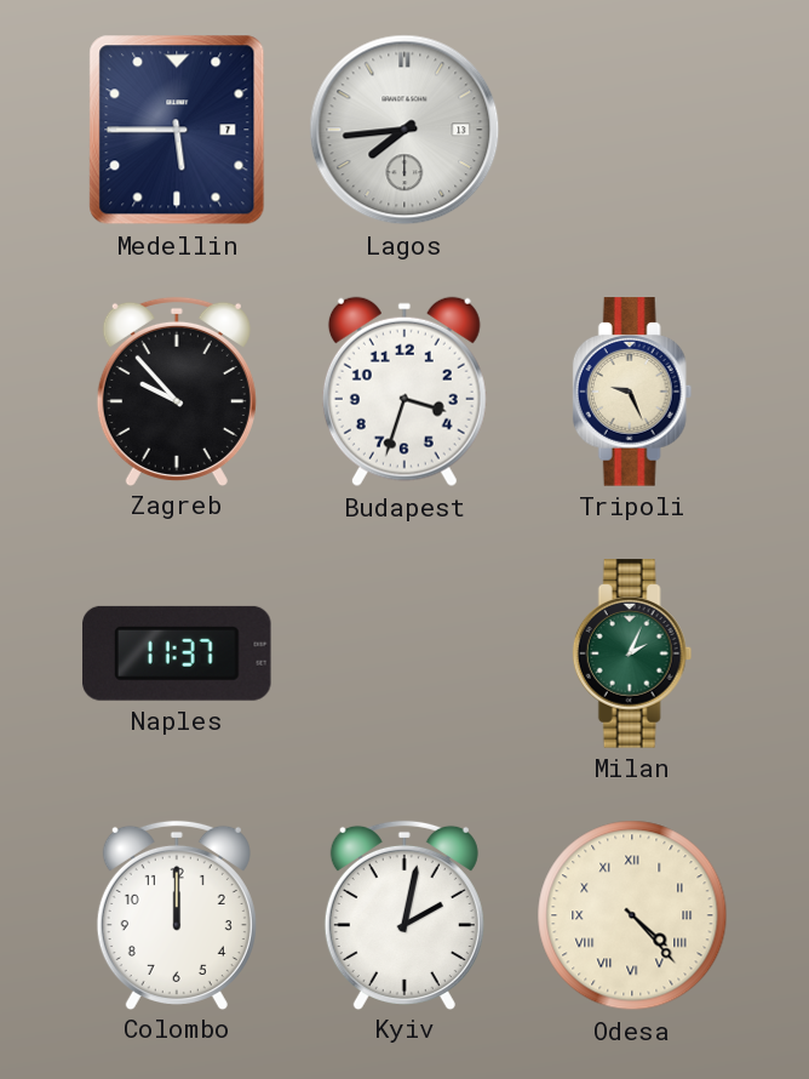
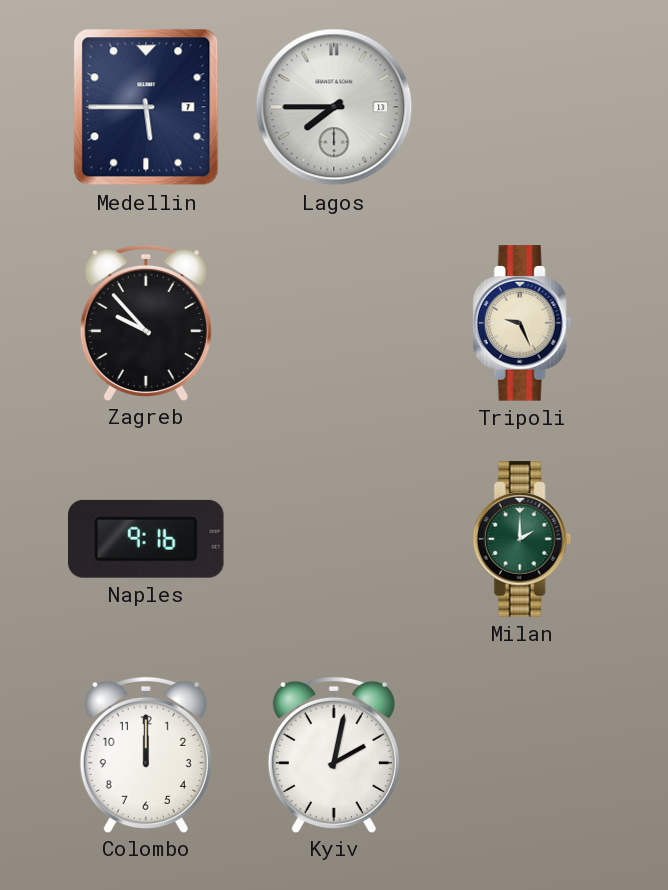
Lagos: 7:44 -> 7:45
Budapest: 3:33 -> none
Naples: 11:37 -> 9:16
Milan: 2:04 -> 2:00
Odesa: 4:23 -> none
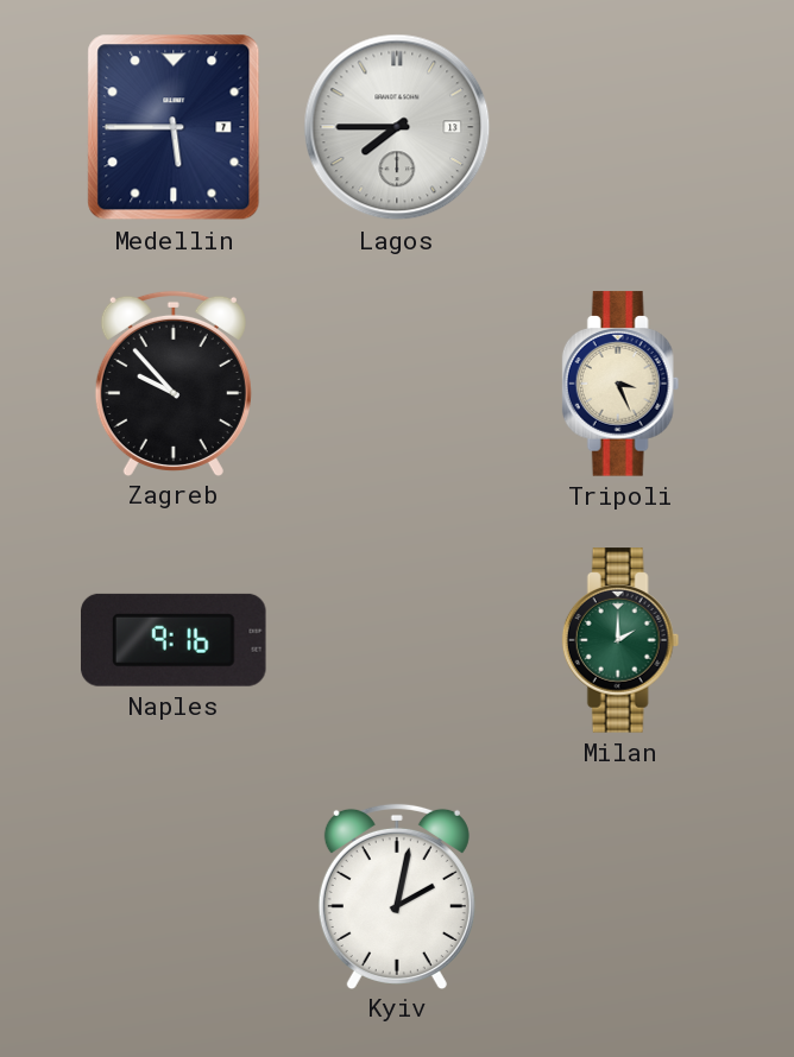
Tripoli: 9:26 -> 3:26
Colombo: 12:00 -> none
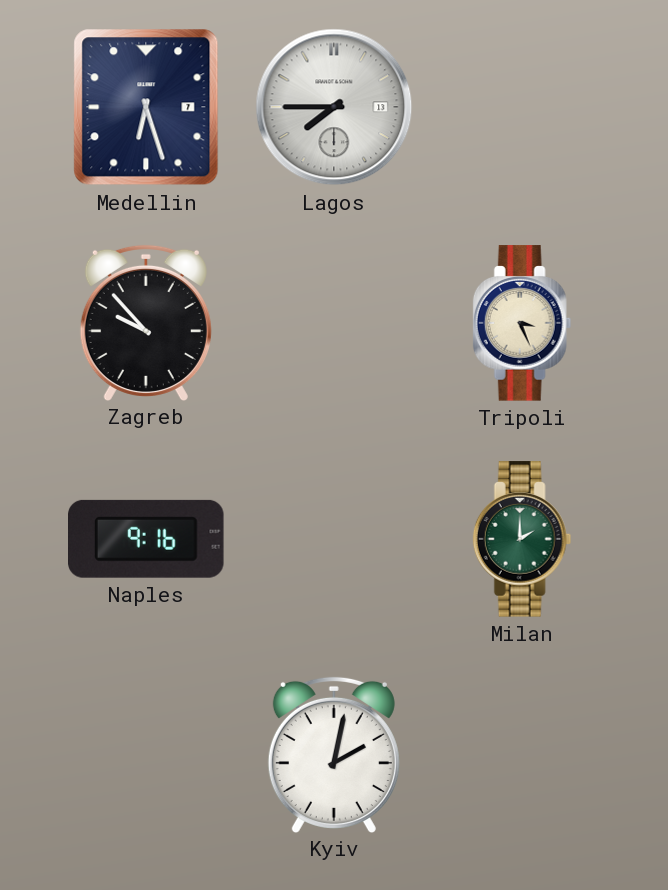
Medellin: 5:45 -> 6:27
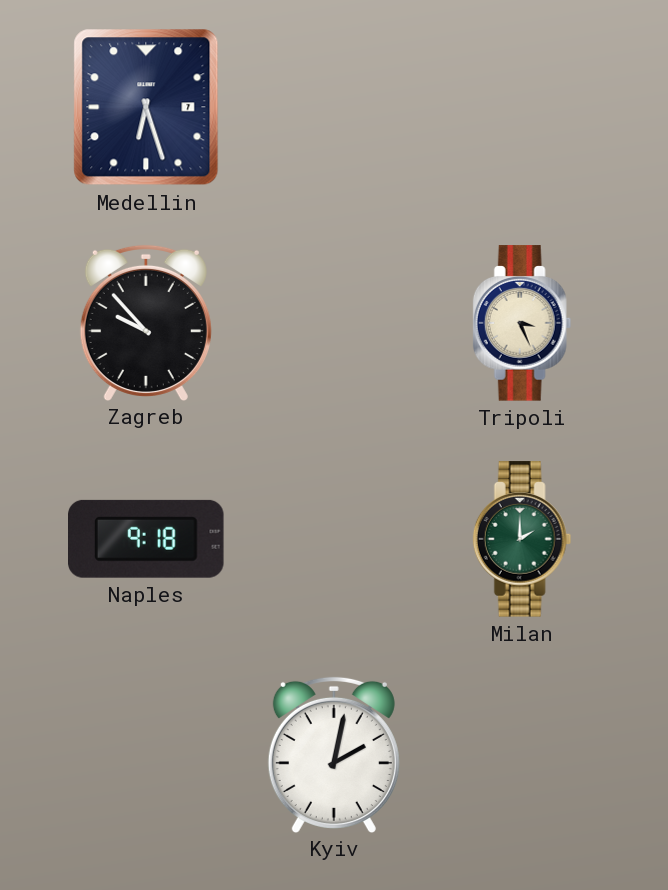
Lagos: 7:45 -> none
Naples: 9:16 -> 9:18
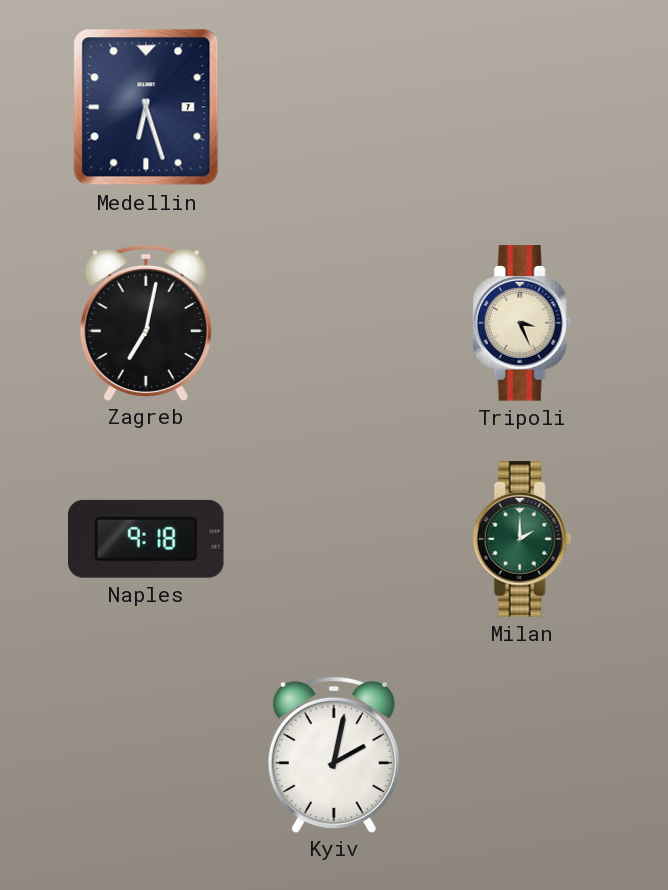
Zagreb: 9:53 -> 7:02
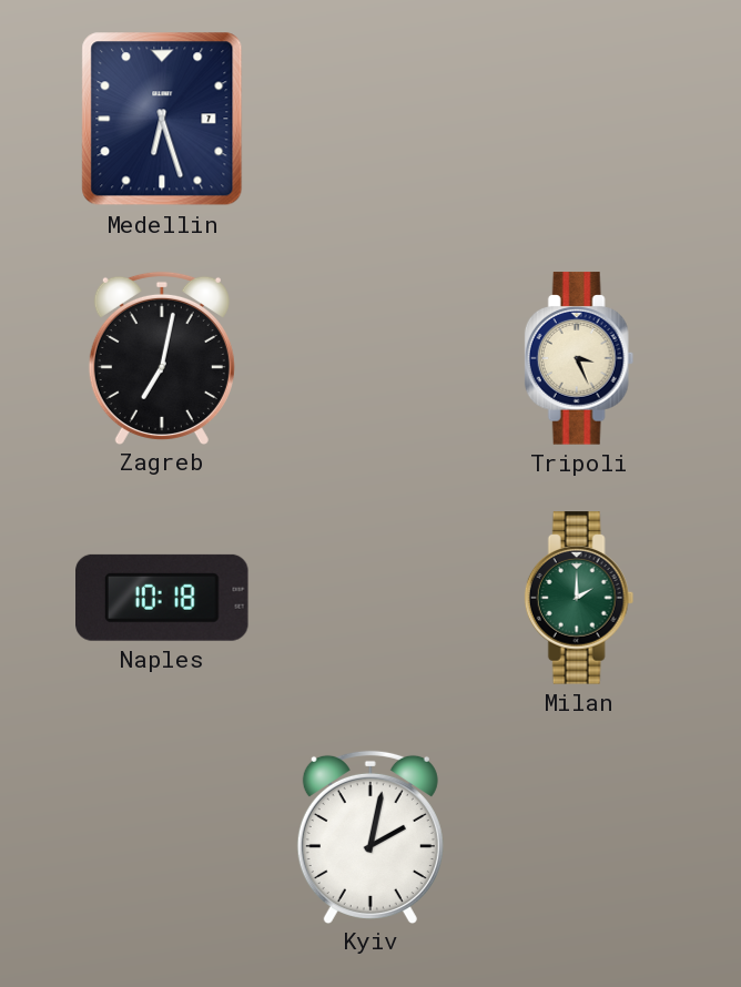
Naples: 9:18 -> 10:18
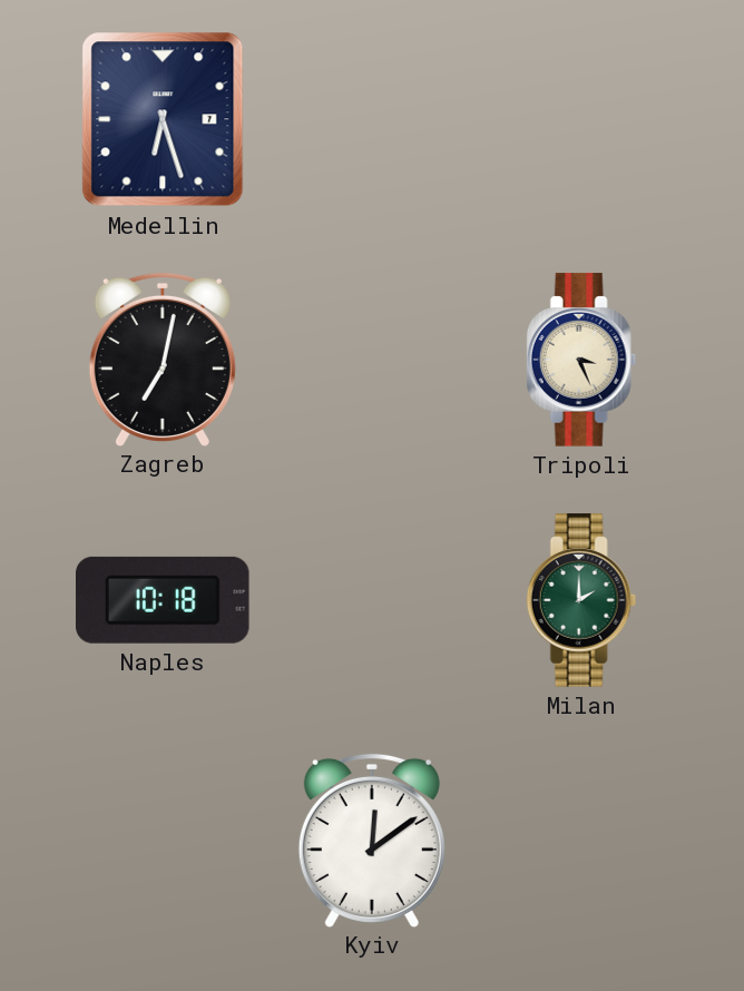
Kyiv: 2:02 -> 12:09
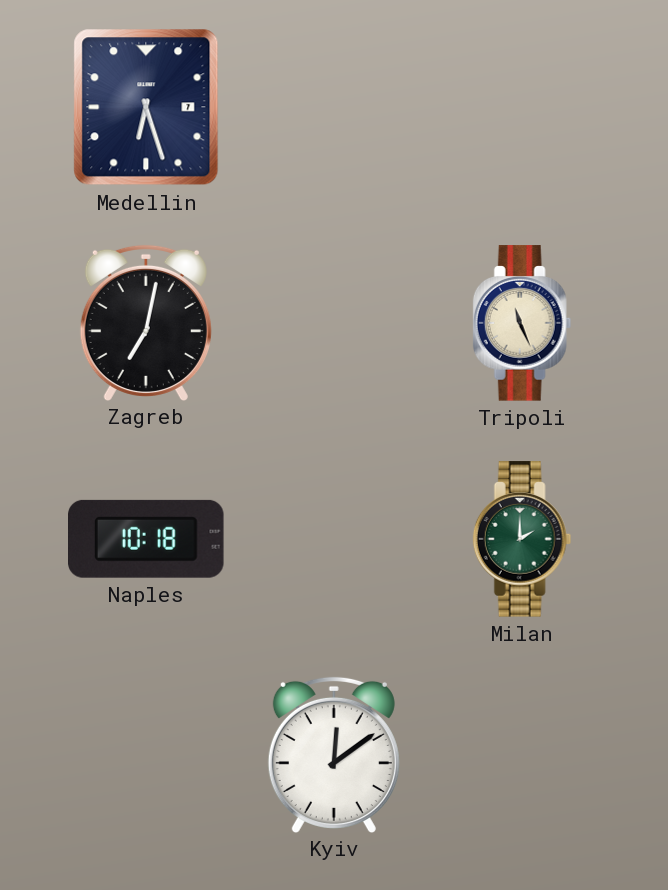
Tripoli: 3:26 -> 11:26
